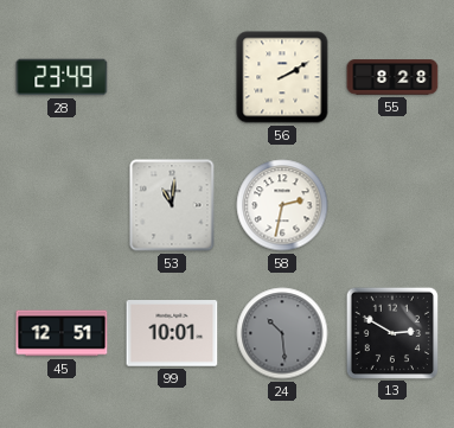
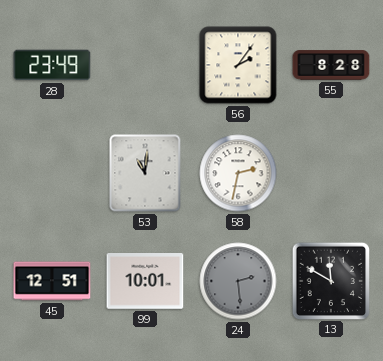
56: 2:10 -> 2:06
24: 10:29 -> 2:29
13: 2:50 -> 11:50
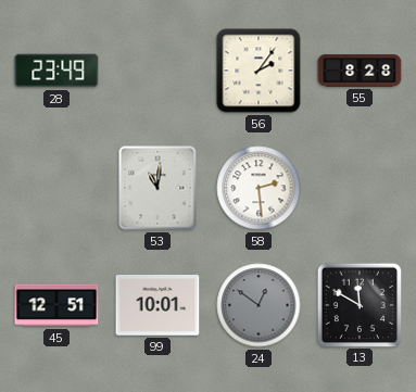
58: 2:32 -> 2:29
24: 2:29 -> 12:51
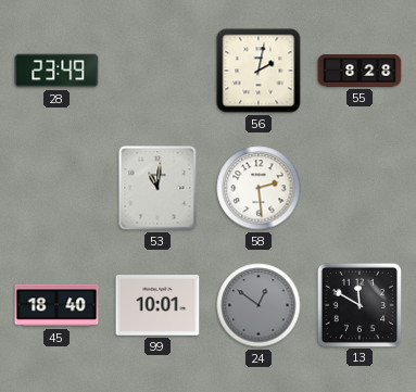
56: 2:06 -> 2:02
45: 12:51 -> 18:40
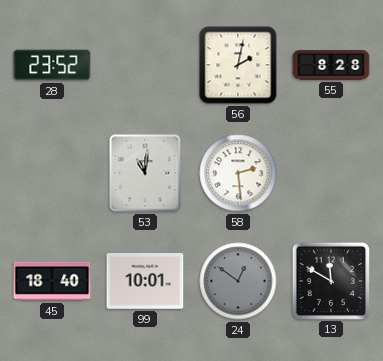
28: 23:49 -> 23:52
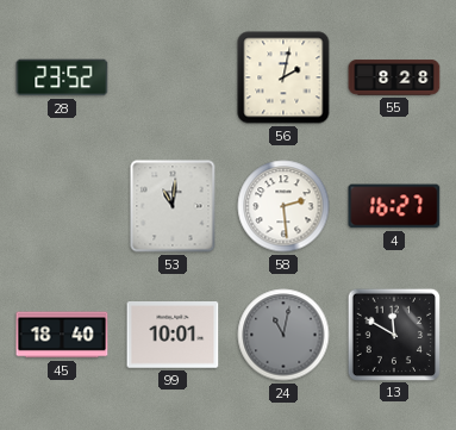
4: none -> 16:27
24: 12:51 -> 11:02
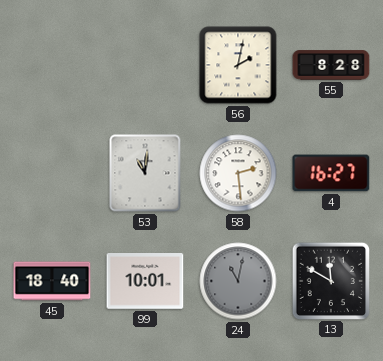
28: 23:52 -> none
